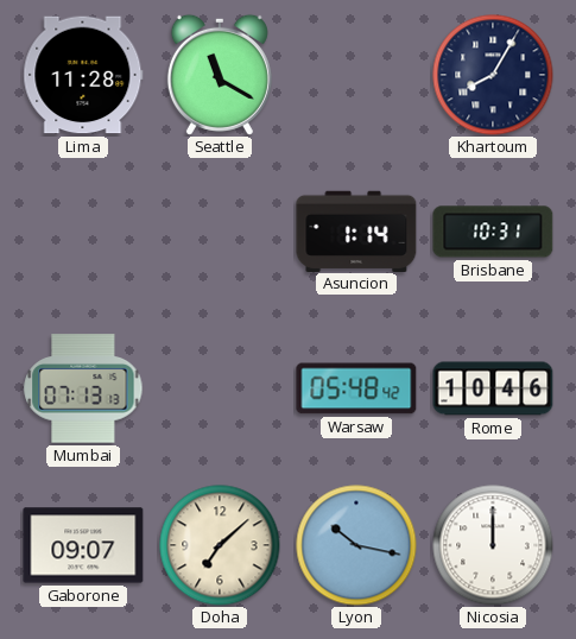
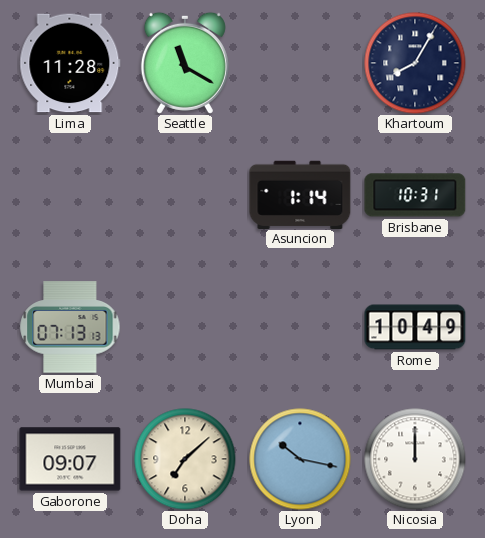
Warsaw: 05:48 -> none
Rome: 10:46 -> 10:49
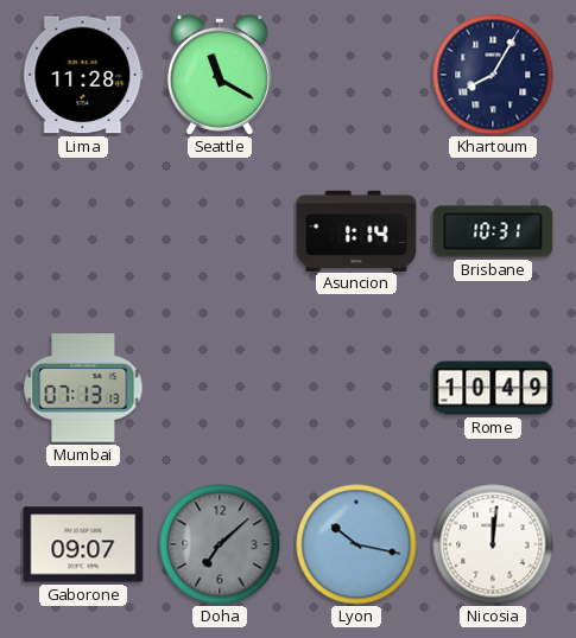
Doha dial: cream -> grey
Nicosia: 12:00 -> 12:01
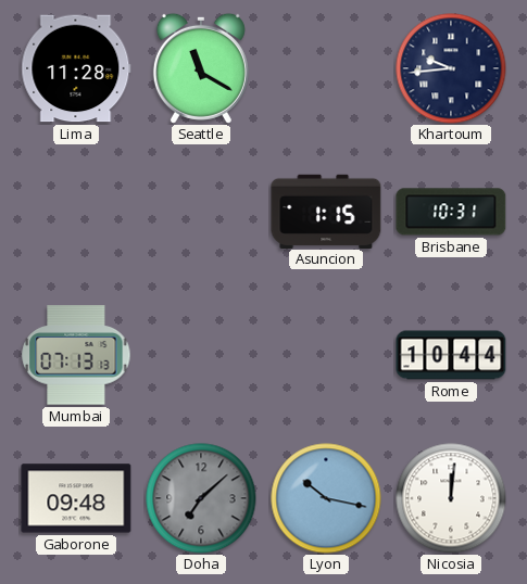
Khartoum: 8:05 -> 9:44
Asuncion: 1:14 -> 1:15
Rome: 10:49 -> 10:44
Gaborone: 09:07 -> 09:48
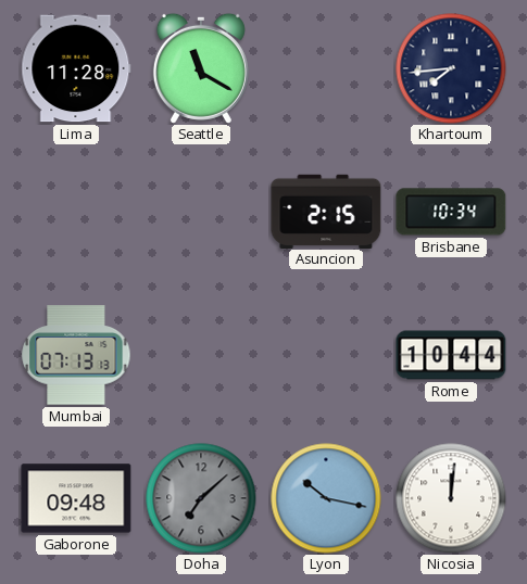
Khartoum: 9:44 -> 7:44
Asuncion: 1:15 -> 2:15
Brisbane: 10:31 -> 10:34
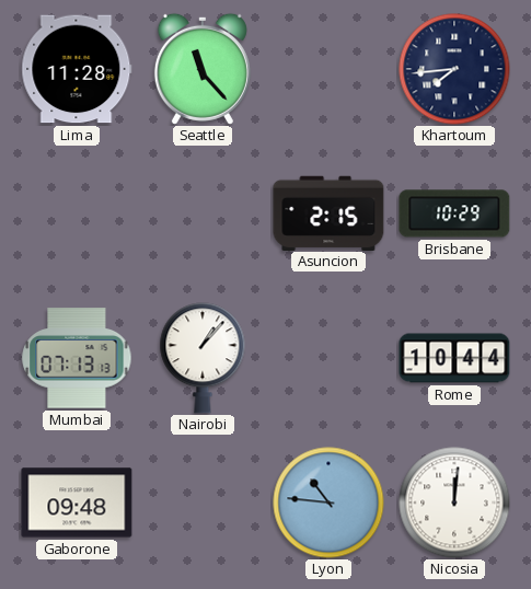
Seattle: 11:20 -> 11:23
Brisbane: 10:34 -> 10:29
Nairobi: none -> 1:07
Doha: 7:08 -> none
Lyon: 10:17 -> 10:46
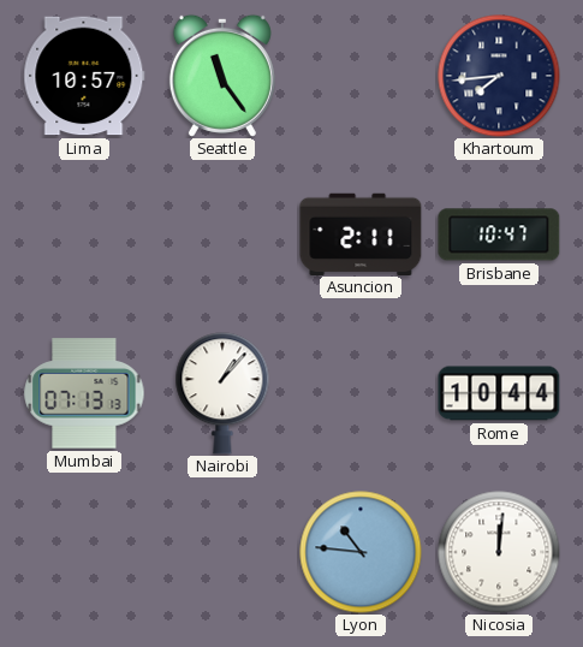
Lima: 11:28 -> 10:57
Seattle: 11:23 -> 11:24
Asuncion: 2:15 -> 2:11
Brisbane: 10:29 -> 10:47
Gaborone: 09:48 -> none
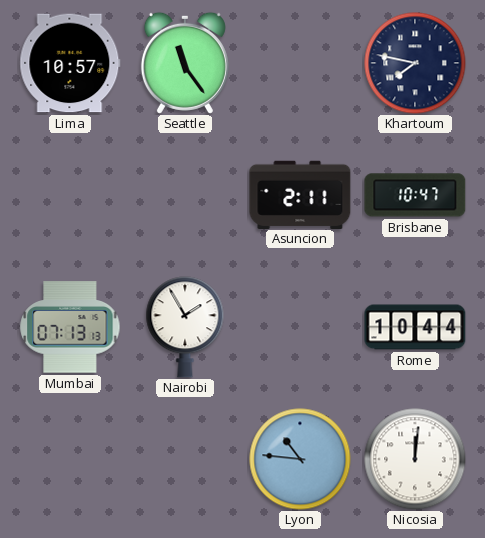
Khartoum: 7:44 -> 7:47
Nairobi: 1:07 -> 1:55
